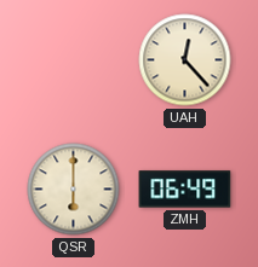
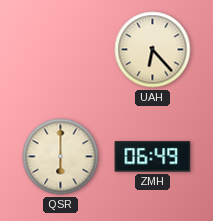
UAH: 12:23 -> 6:23
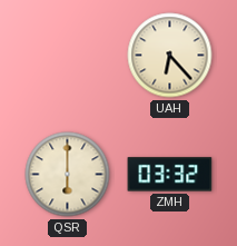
ZMH: 06:49 -> 03:32
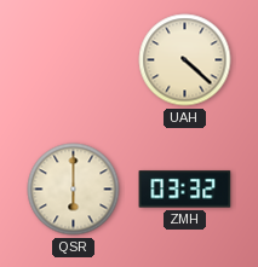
UAH: 6:23 -> 4:22
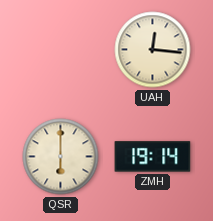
UAH: 4:22 -> 12:16
ZMH: 03:32 -> 19:14
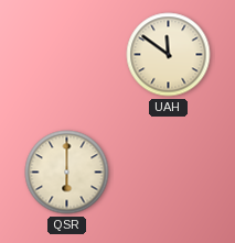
UAH: 12:16 -> 11:51
ZMH: 19:14 -> none
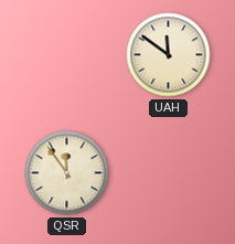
QSR: 6:00 -> 11:54
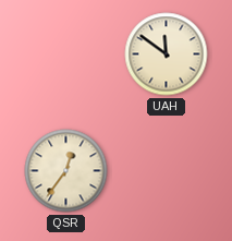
QSR: 11:54 -> 12:36
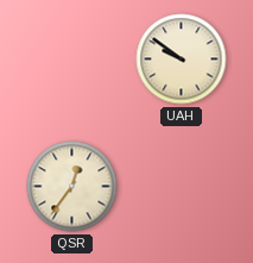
UAH: 11:51 -> 9:51
